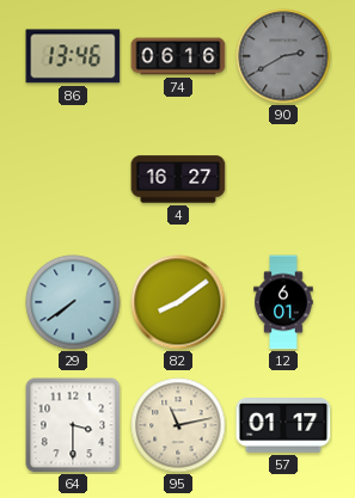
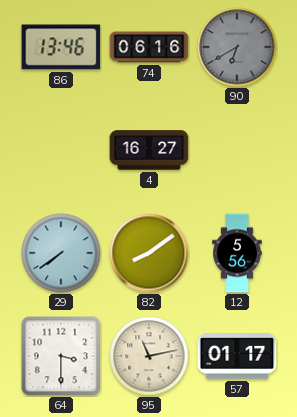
90: 2:40 -> 6:40
12: 6:01 -> 5:56
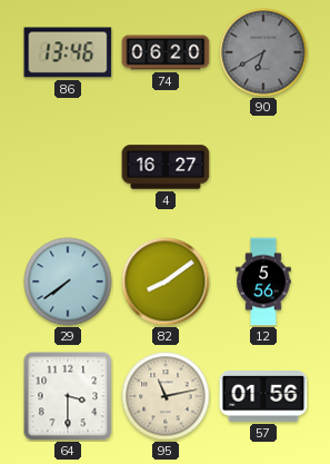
74: 06:16 -> 06:20
57: 01:17 -> 01:56
